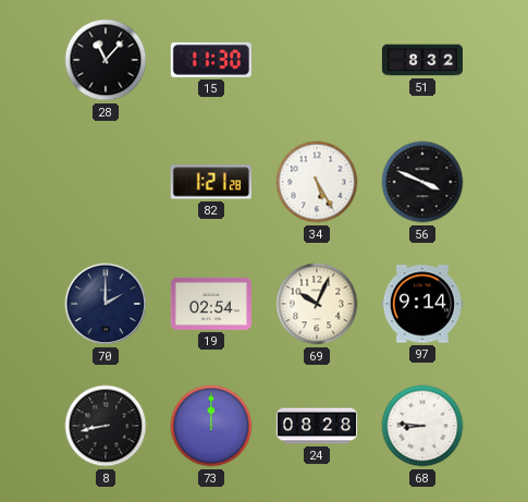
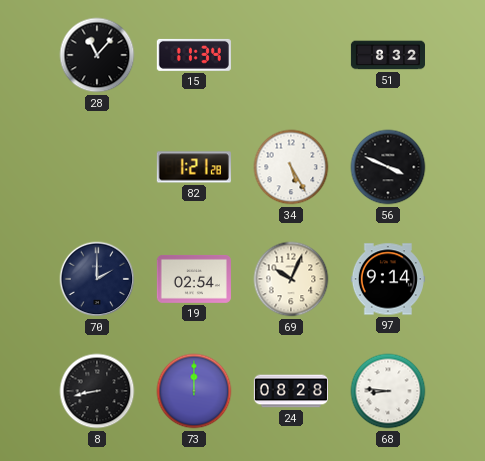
15: 11:30 -> 11:34
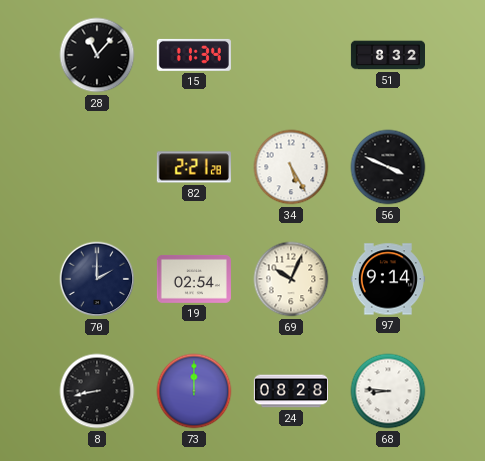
82: 1:21 -> 2:21
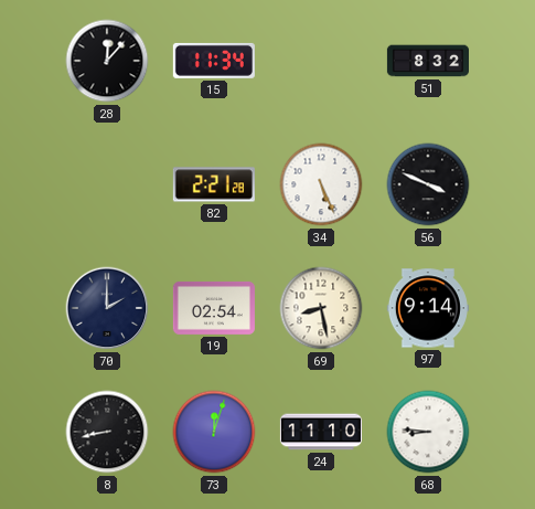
28: 11:07 -> 12:07
34: 5:25 -> 5:26
69: 10:04 -> 8:28
73: 12:00 -> 12:03
24: 08:28 -> 11:10
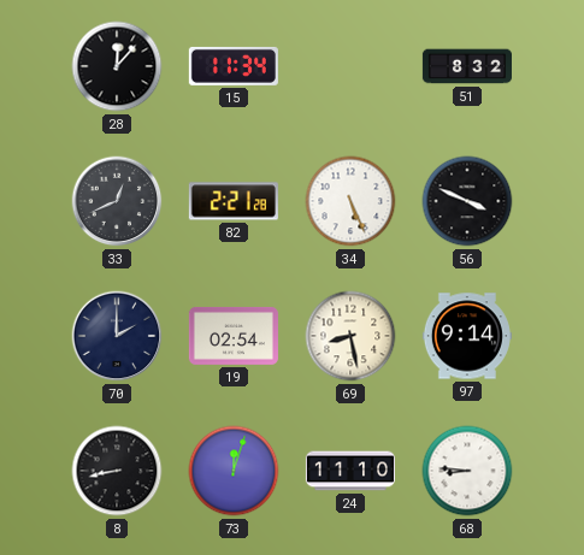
33: none -> 12:41
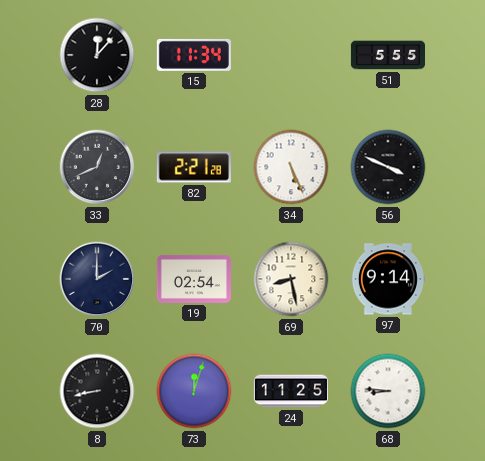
51: 8:32 -> 5:55
24: 11:10 -> 11:25
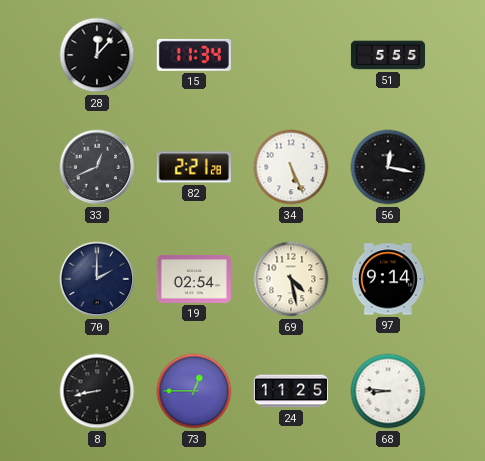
56: 3:49 -> 12:17
69: 8:28 -> 4:28
73: 12:03 -> 12:45
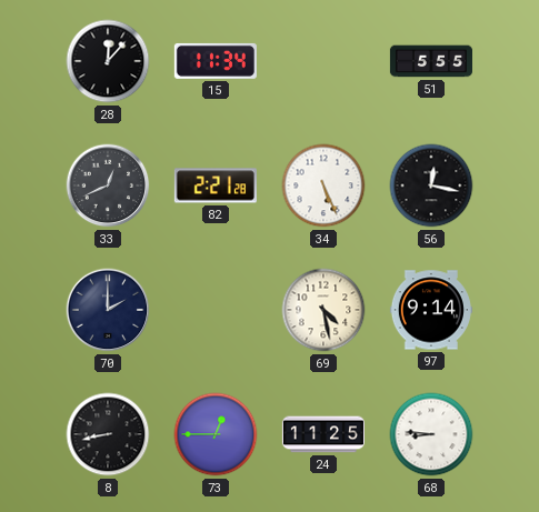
19: 02:54 -> none
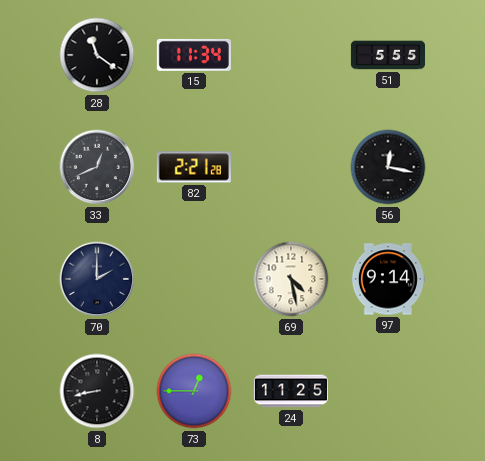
28: 12:07 -> 11:21
34: 5:26 -> none
68: 8:46 -> none
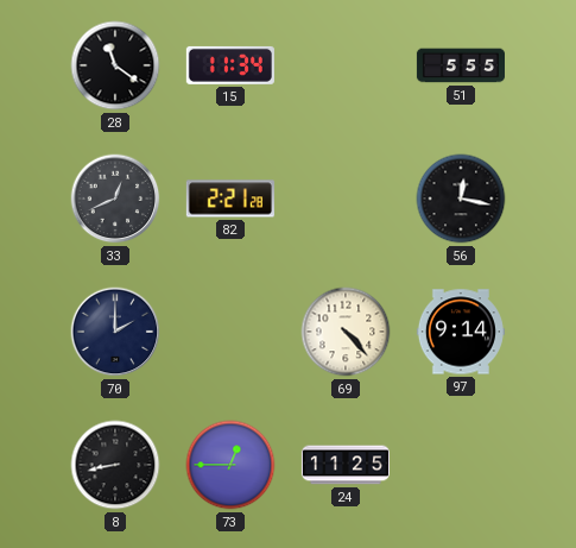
69: 4:28 -> 4:23
